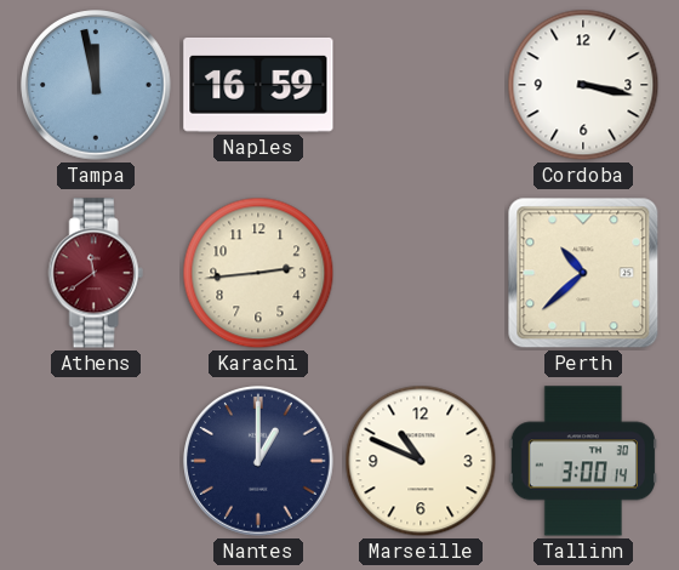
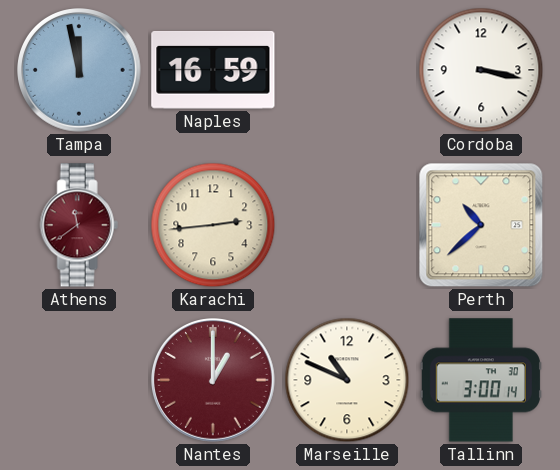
Nantes dial: navy -> burgundy
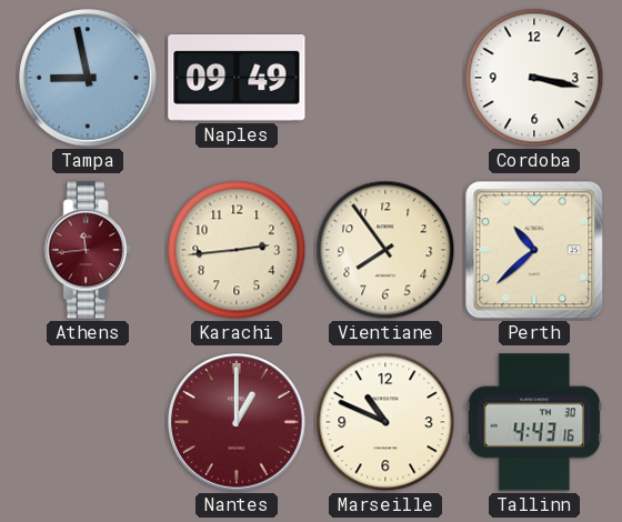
Tampa: 11:58 -> 8:58
Naples: 16:59 -> 09:49
Athens: 11:39 -> 11:44
Vientiane: none -> 7:54
Tallinn: 3:00 -> 4:43
